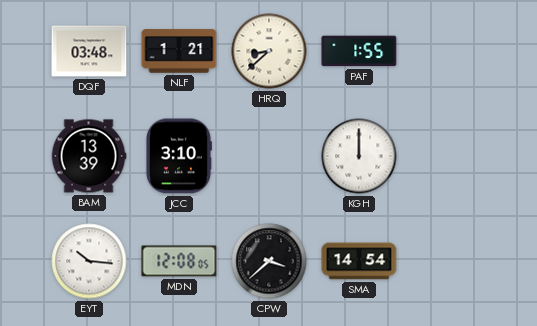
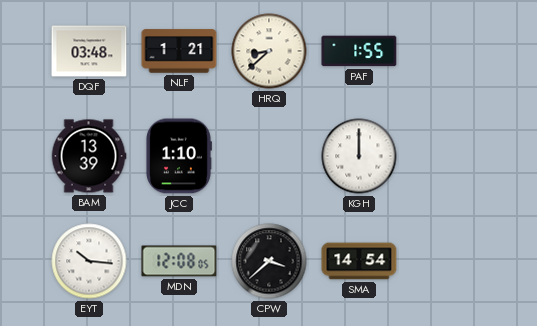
JCC: 3:10 -> 1:10
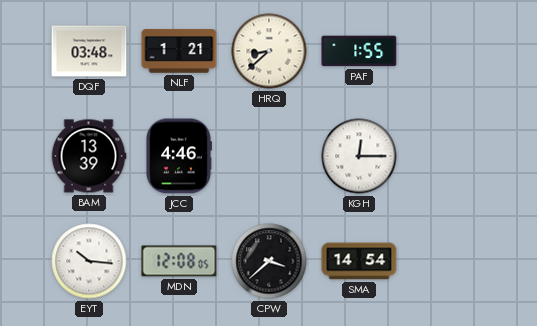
JCC: 1:10 -> 4:46
KGH: 12:00 -> 12:15
